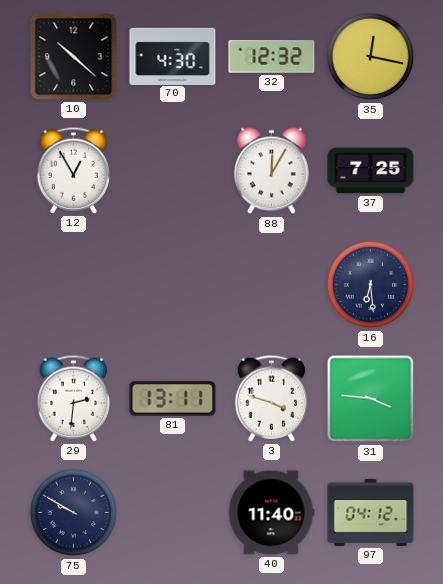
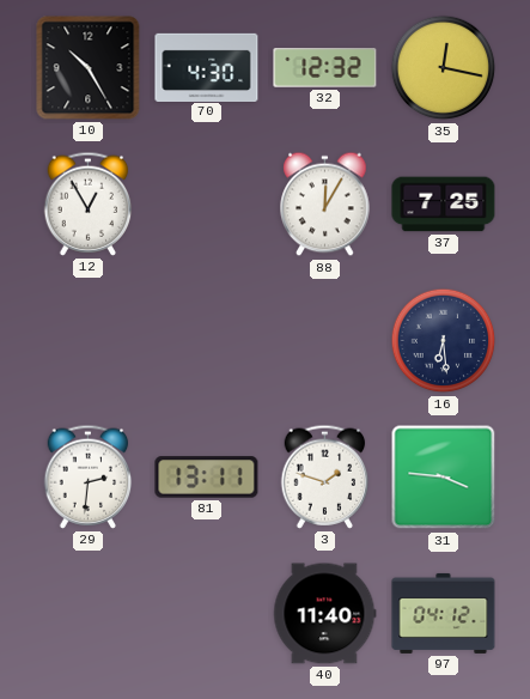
10: 10:22 -> 10:25
3: 3:48 -> 1:48
75: 9:50 -> none
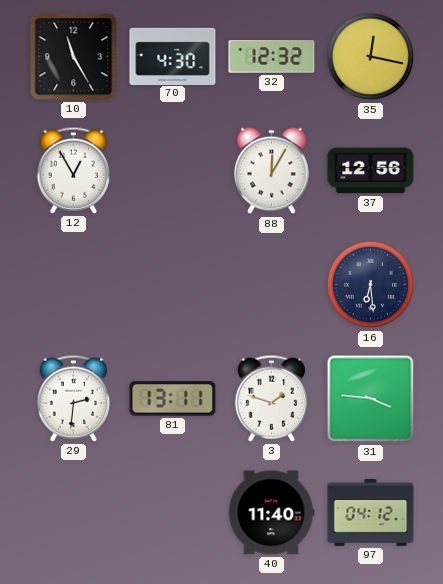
10: 10:25 -> 11:25
37: 7:25 -> 12:56
